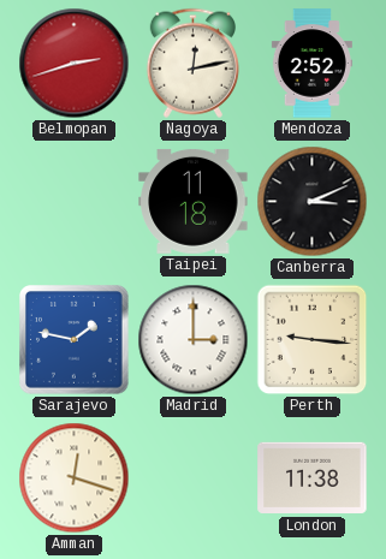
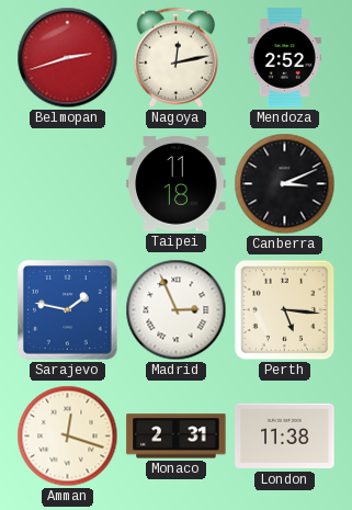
Madrid: 3:00 -> 2:56
Perth: 9:16 -> 5:16
Monaco: none -> 2:31
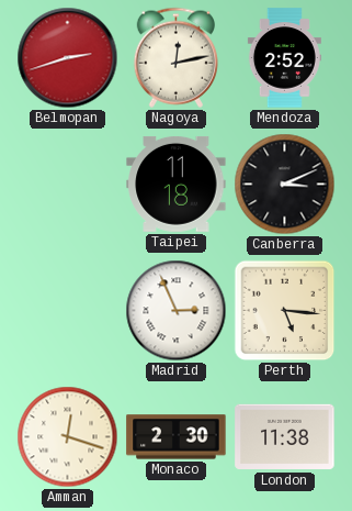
Sarajevo: 1:47 -> none
Monaco: 2:31 -> 2:30
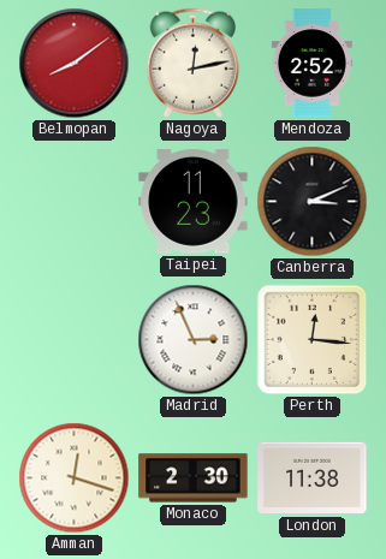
Belmopan: 2:42 -> 8:09
Taipei: 11:18 -> 11:23
Perth: 5:16 -> 12:16
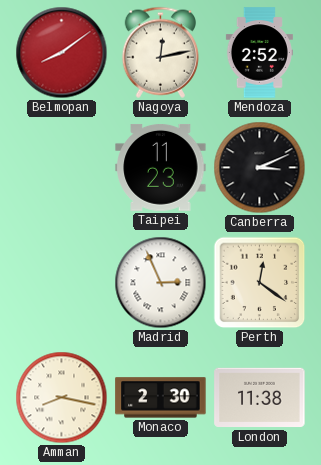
Perth: 12:16 -> 12:21
Amman: 12:18 -> 8:17
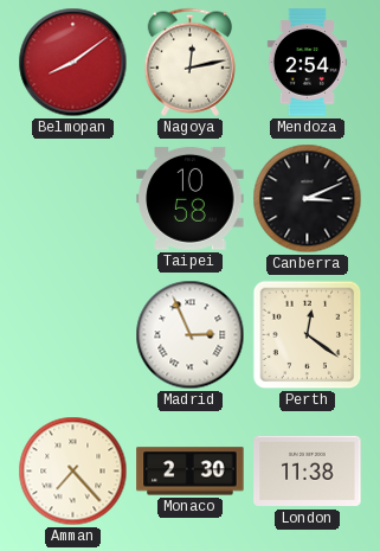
Mendoza: 2:52 -> 2:54
Taipei: 11:23 -> 10:58
Amman: 8:17 -> 7:23
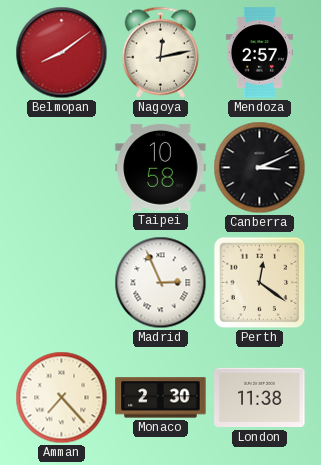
Mendoza: 2:54 -> 2:57
